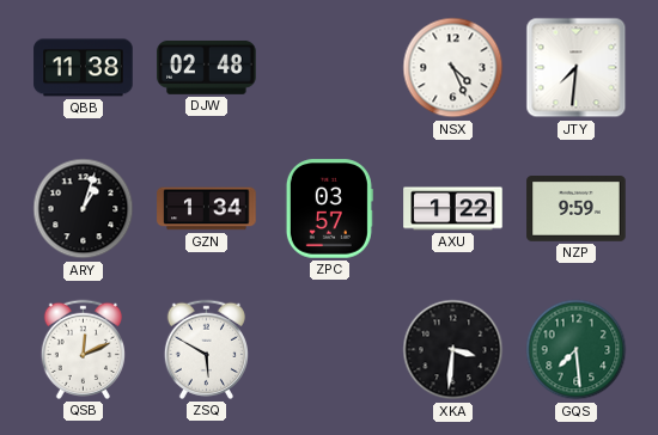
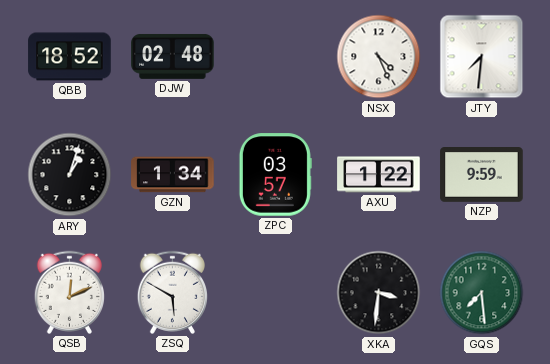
QBB: 11:38 -> 18:52
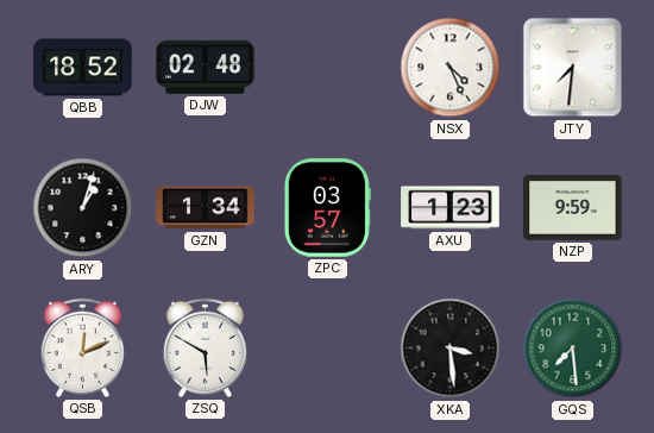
AXU: 1:22 -> 1:23
XKA: 3:31 -> 3:29
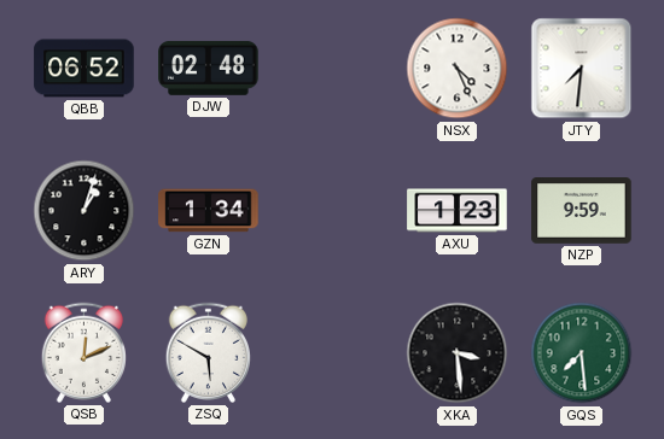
QBB: 18:52 -> 06:52
ZPC: 03:57 -> none
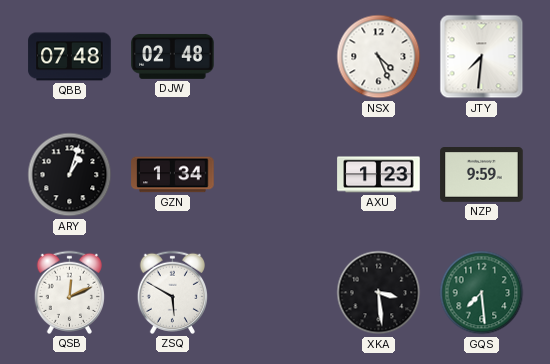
QBB: 06:52 -> 07:48
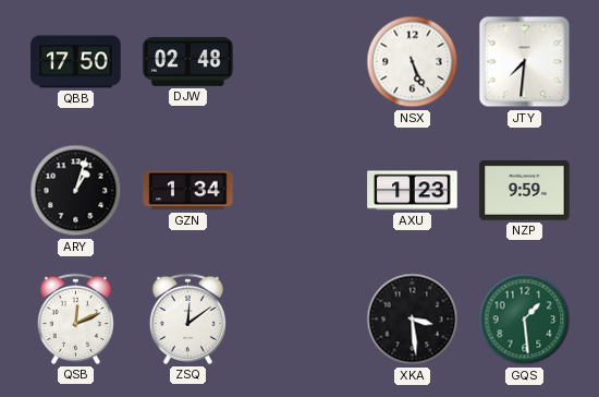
QBB: 07:48 -> 17:50
NSX: 4:26 -> 5:26
ZSQ: 5:50 -> 12:09
GQS: 7:29 -> 1:29
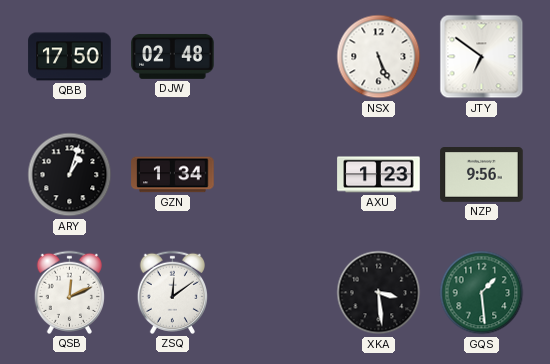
JTY: 7:31 -> 6:51
NZP: 9:59 -> 9:56
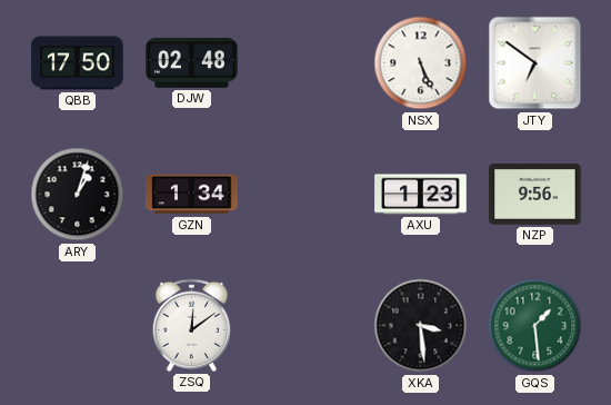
QSB: 12:11 -> none
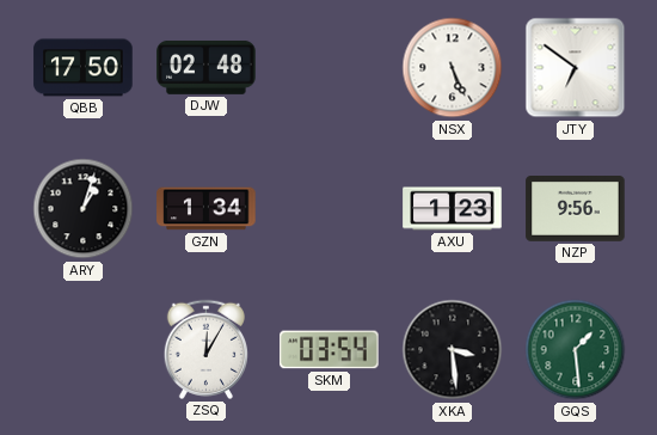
ZSQ: 12:09 -> 12:05
SKM: none -> 03:54
